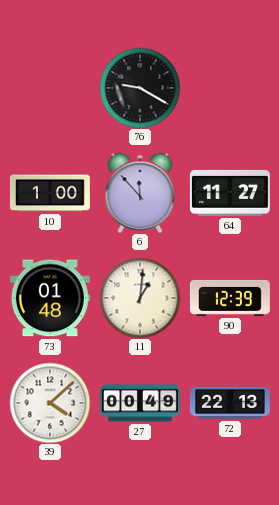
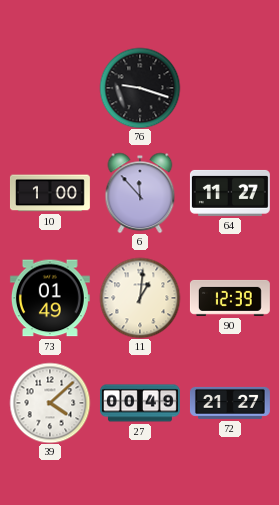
76: 9:20 -> 9:18
73: 01:48 -> 01:49
72: 22:13 -> 21:27
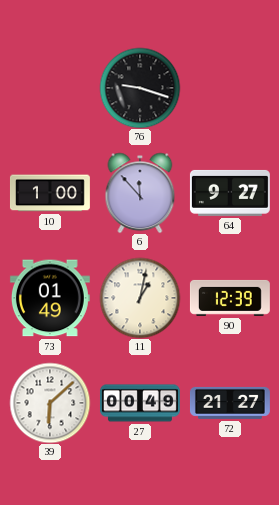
64: 11:27 -> 9:27
11: 1:01 -> 1:02
39: 4:08 -> 6:08
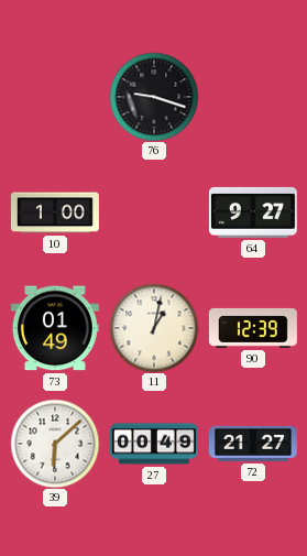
6: 11:53 -> none
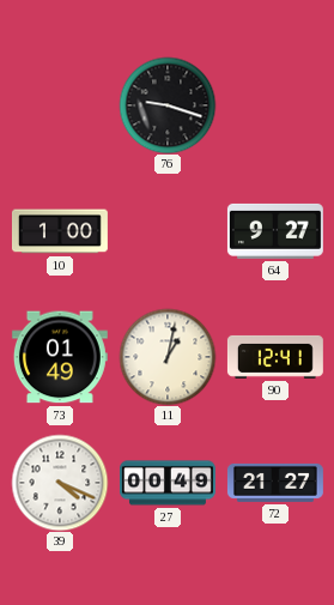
90: 12:39 -> 12:41
39: 6:08 -> 4:19
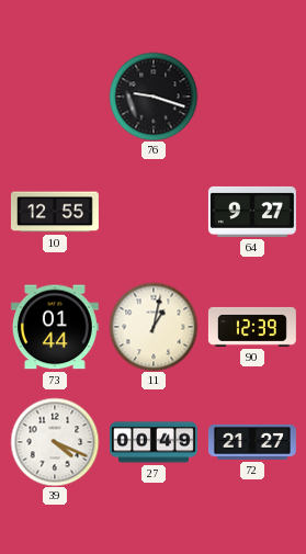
10: 1:00 -> 12:55
73: 01:49 -> 01:44
90: 12:41 -> 12:39
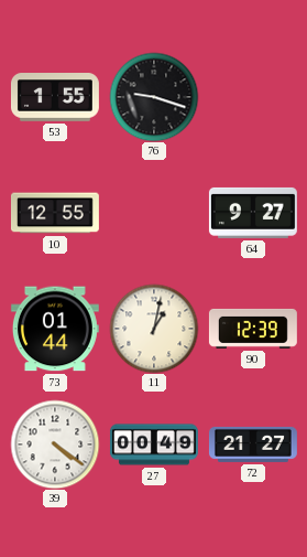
53: none -> 1:55
39: 4:19 -> 4:21
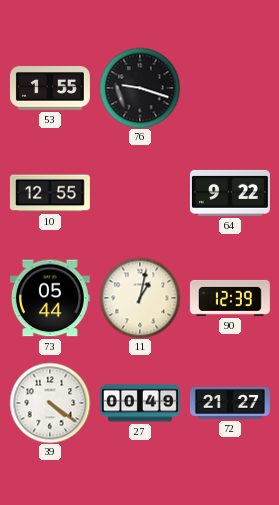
64: 9:27 -> 9:22
73: 01:44 -> 05:44
